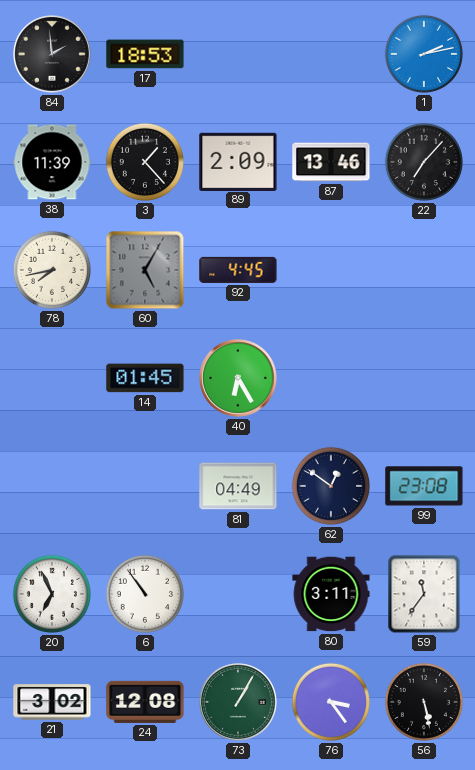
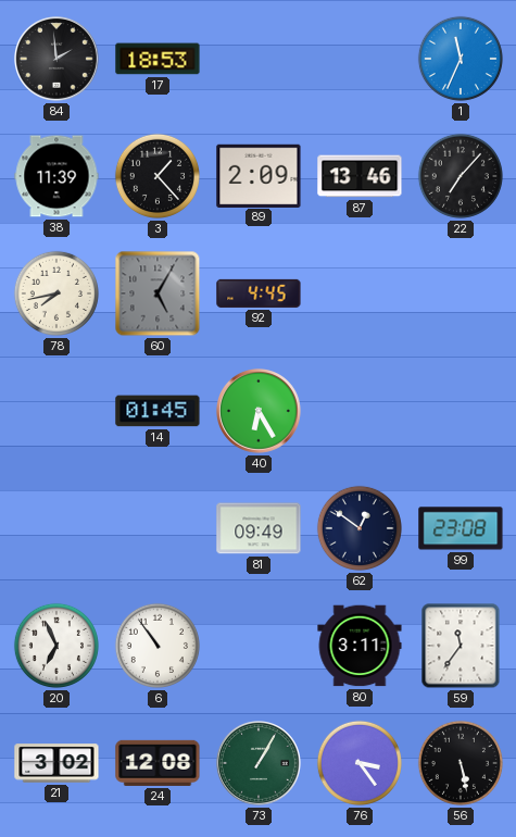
1: 2:13 -> 11:34
81: 04:49 -> 09:49
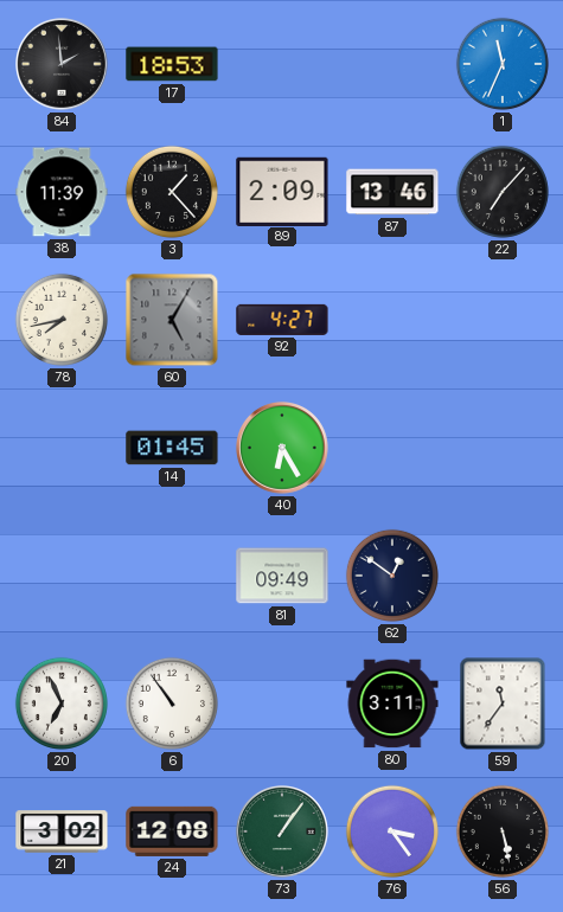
92: 4:45 -> 4:27
99: 23:08 -> none
73: 1:05 -> 1:06
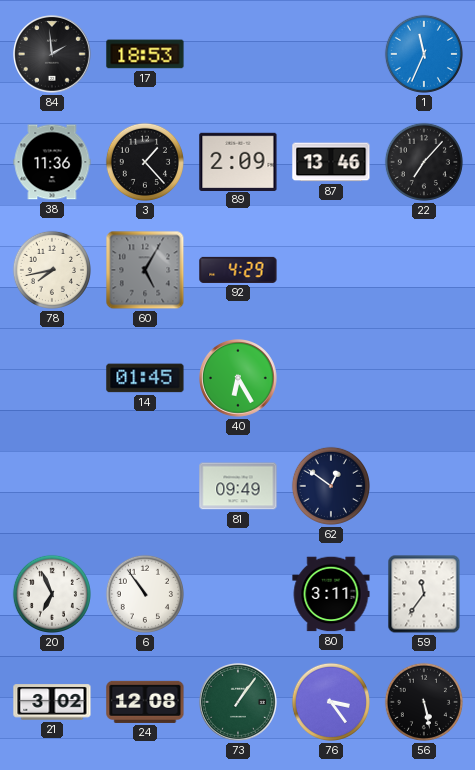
38: 11:39 -> 11:36
92: 4:27 -> 4:29
